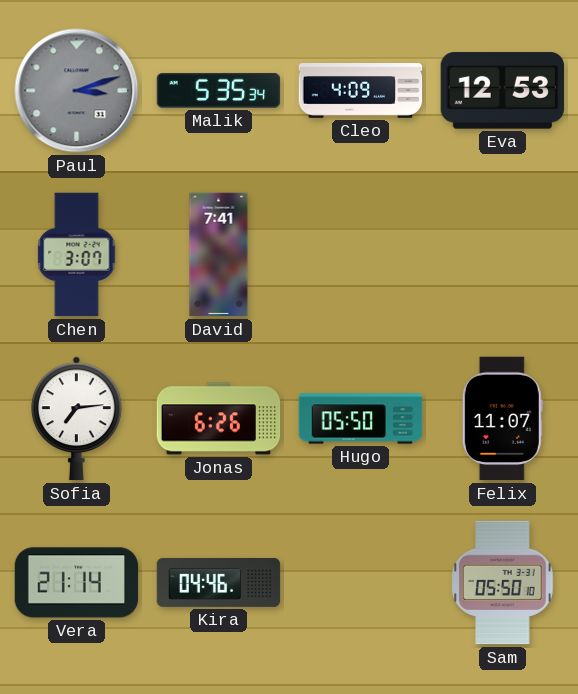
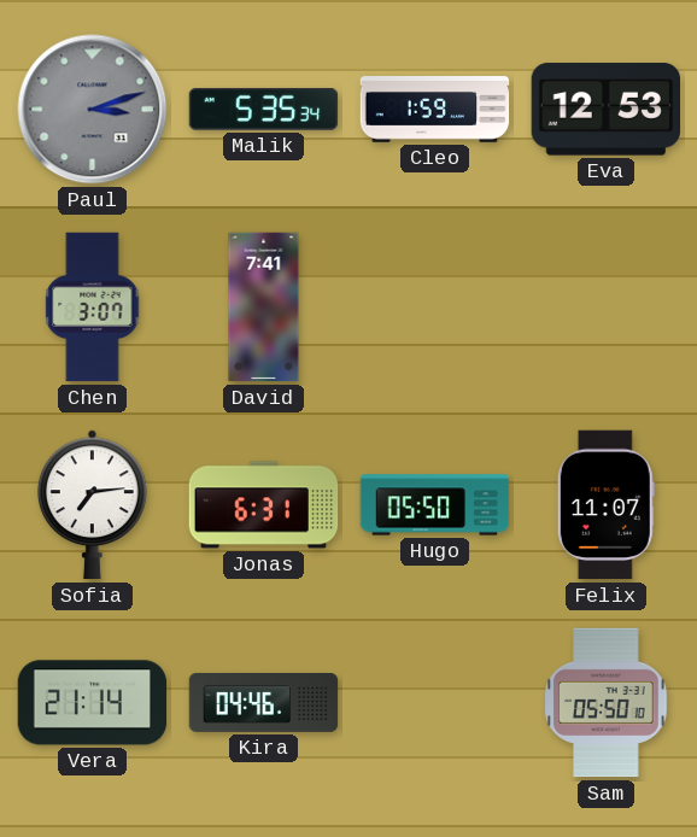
Cleo: 4:09 -> 1:59
Jonas: 6:26 -> 6:31
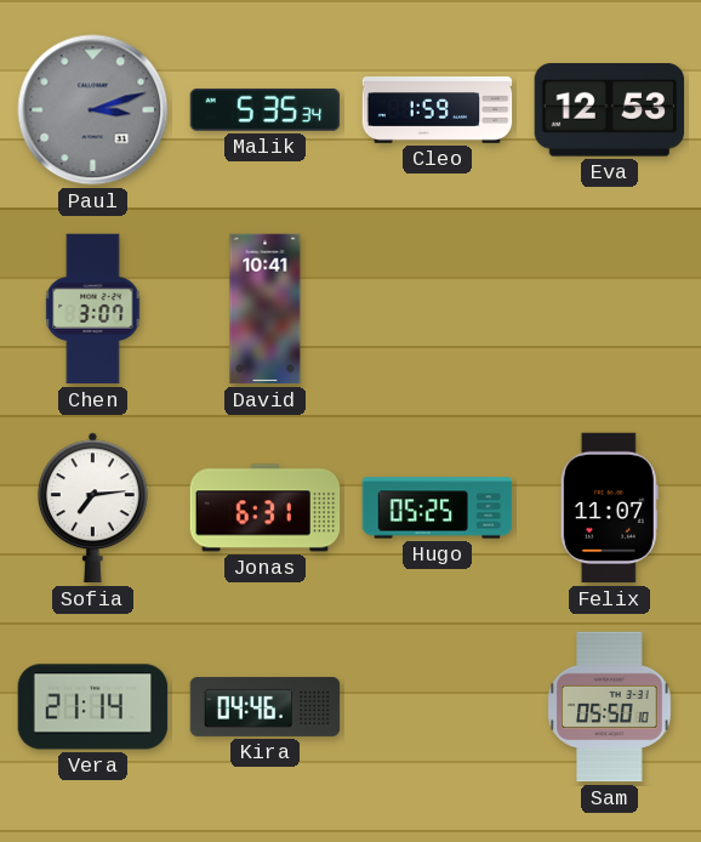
David: 7:41 -> 10:41
Hugo: 05:50 -> 05:25
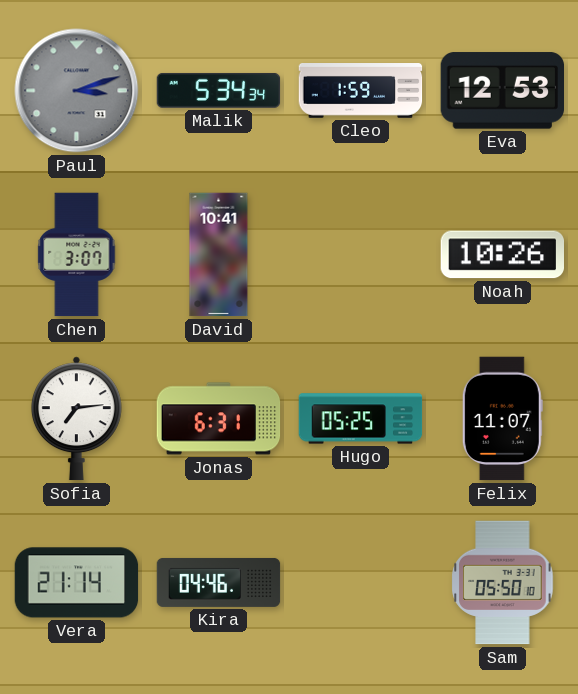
Malik: 5:35 -> 5:34
Noah: none -> 10:26
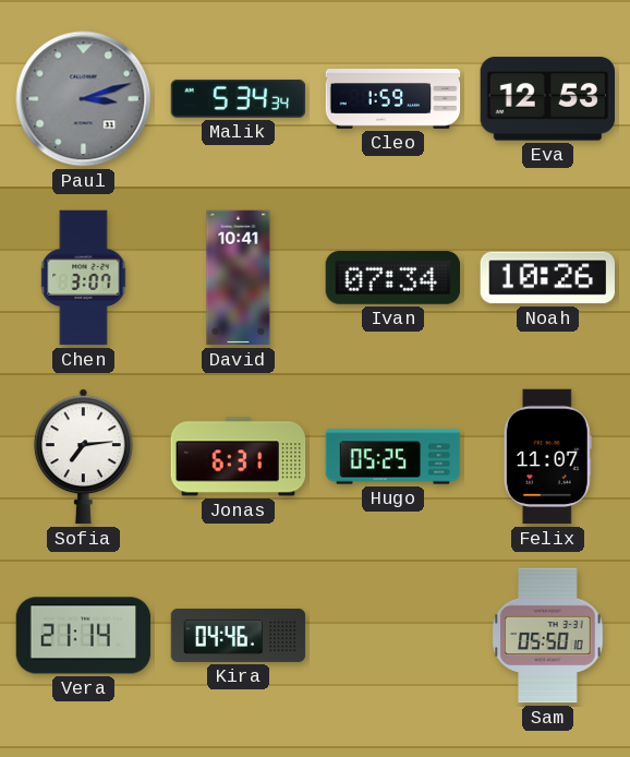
Ivan: none -> 07:34
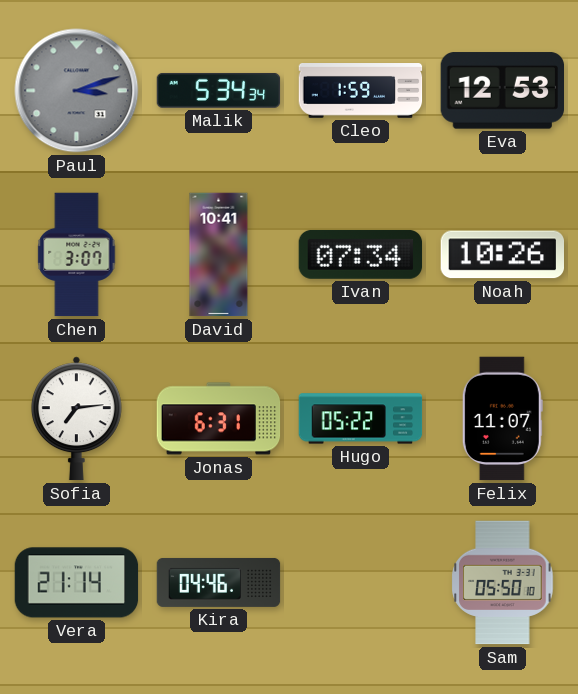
Hugo: 05:25 -> 05:22
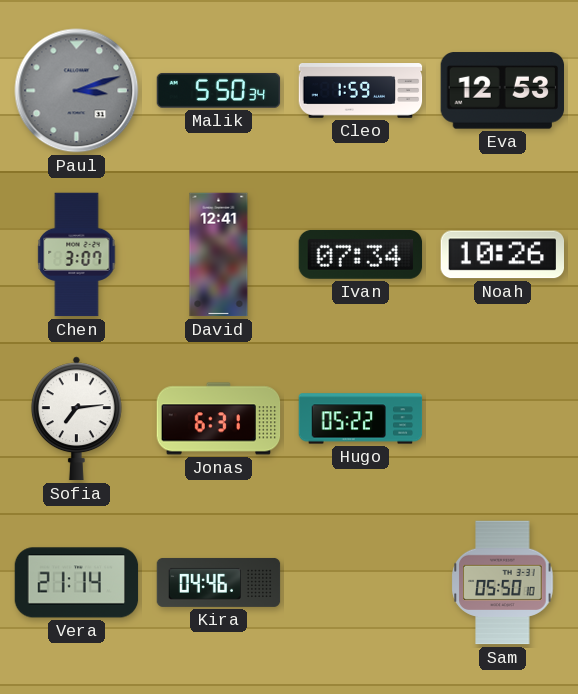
Malik: 5:34 -> 5:50
David: 10:41 -> 12:41
Felix: 11:07 -> none
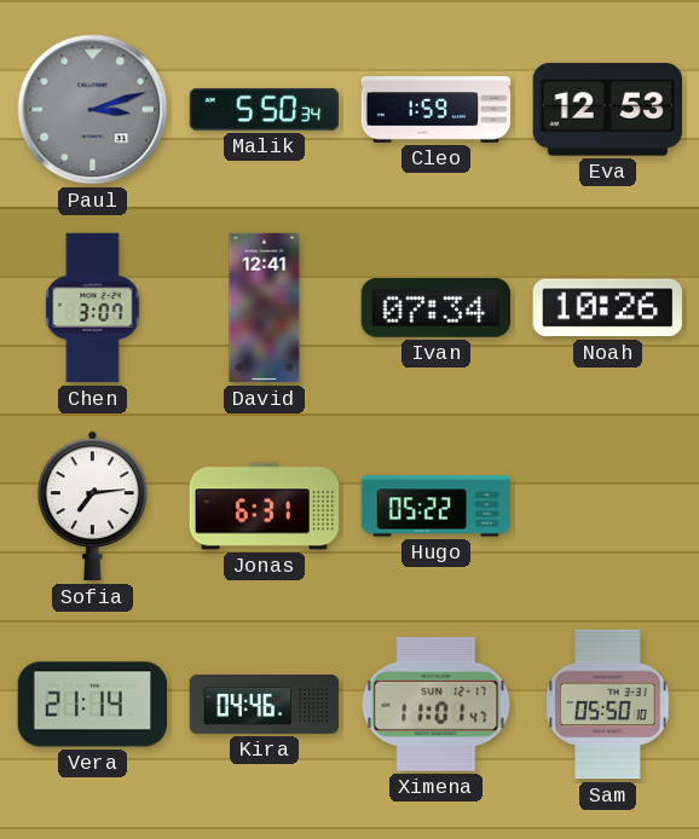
Ximena: none -> 11:01
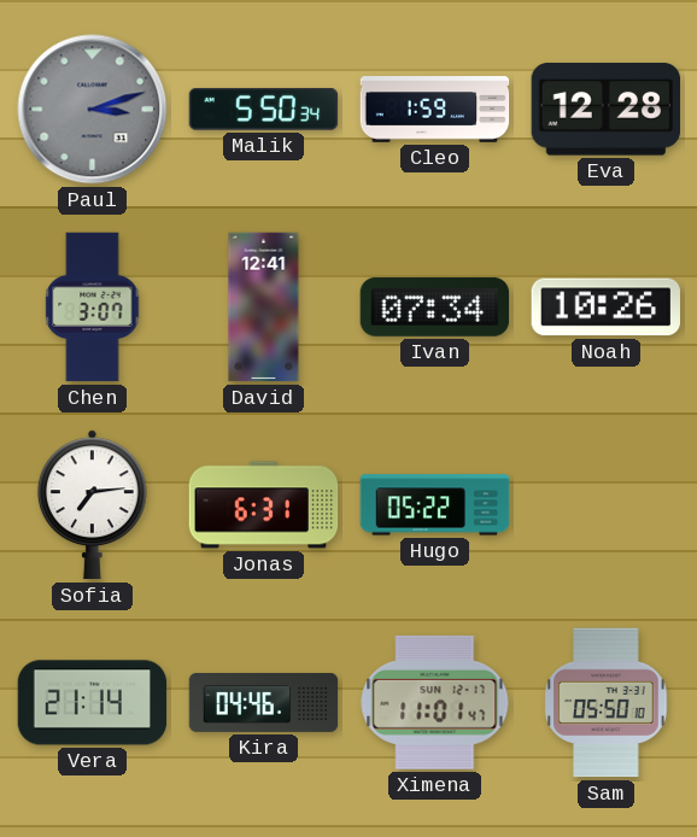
Eva: 12:53 -> 12:28
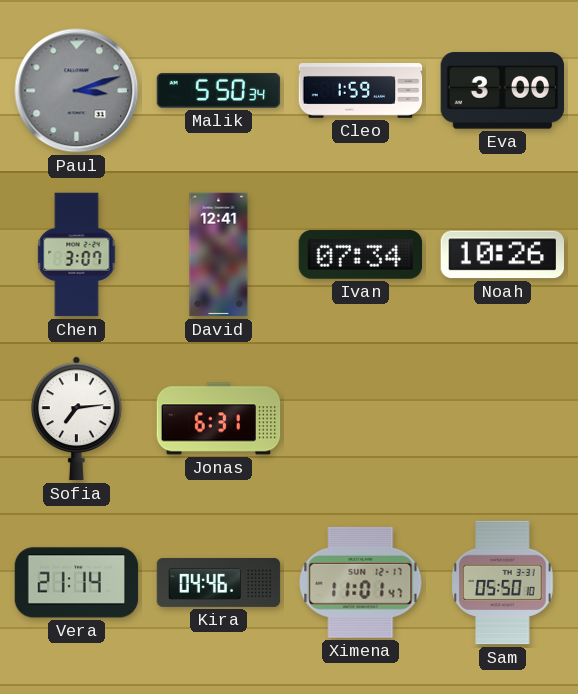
Eva: 12:28 -> 3:00
Hugo: 05:22 -> none
